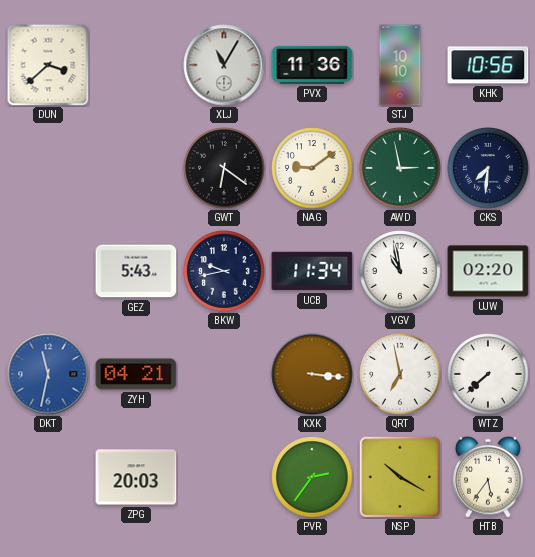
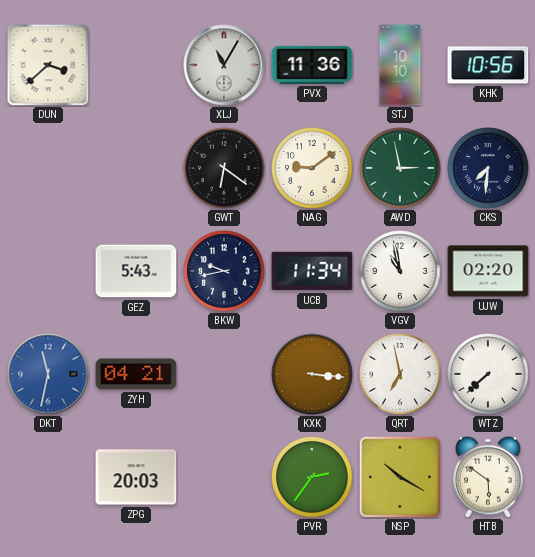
HTB: 5:36 -> 5:51
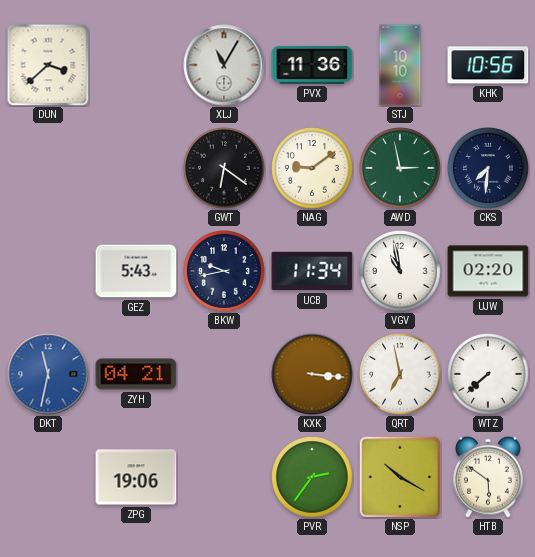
ZPG: 20:03 -> 19:06
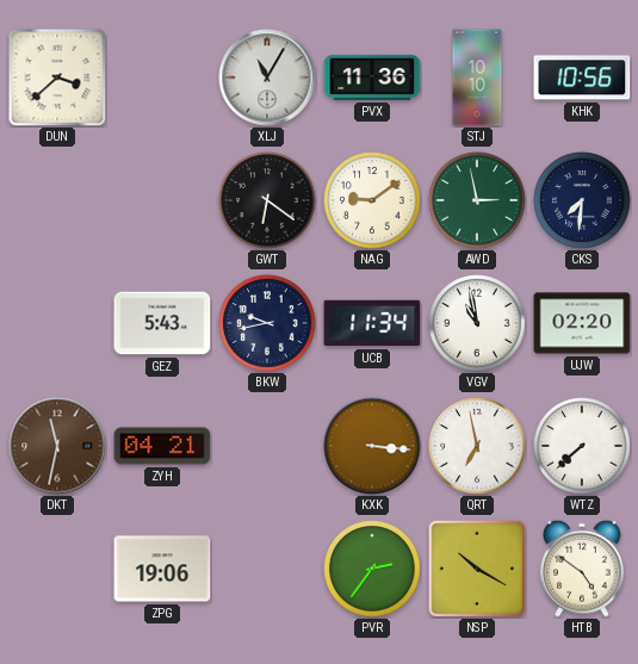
DKT dial: blue -> brown
HTB: 5:51 -> 4:51
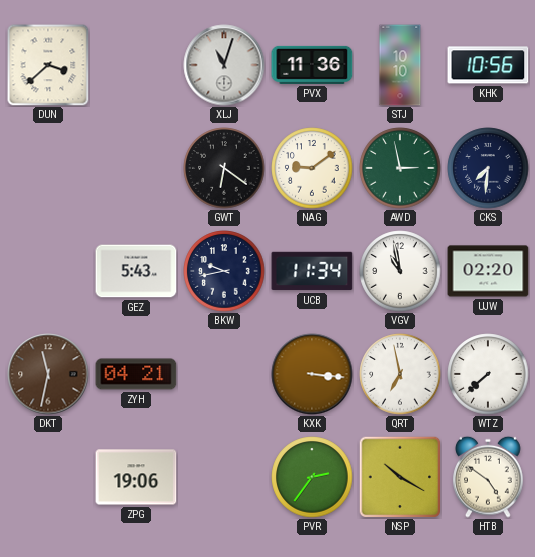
XLJ: 11:05 -> 11:03
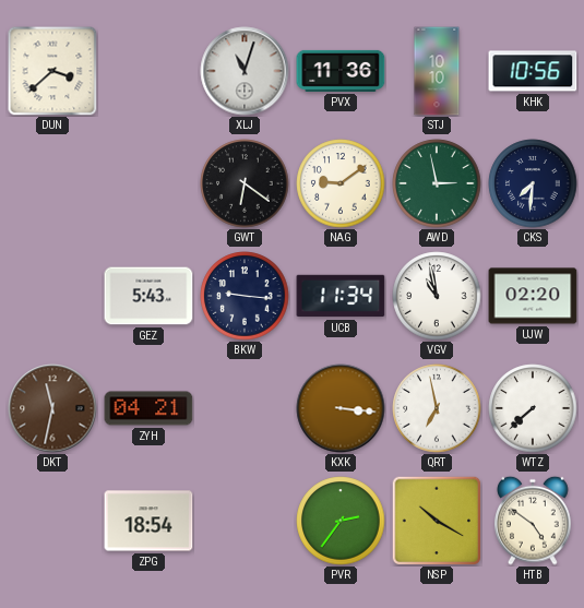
BKW: 9:43 -> 9:16
ZPG: 19:06 -> 18:54
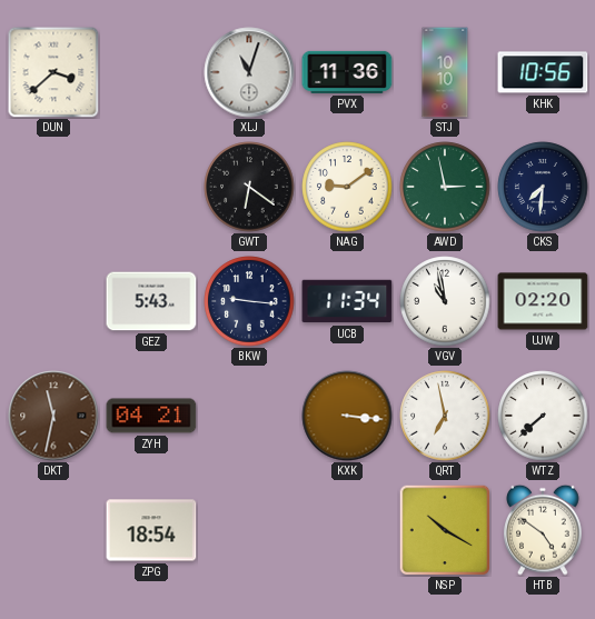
PVR: 2:36 -> none
